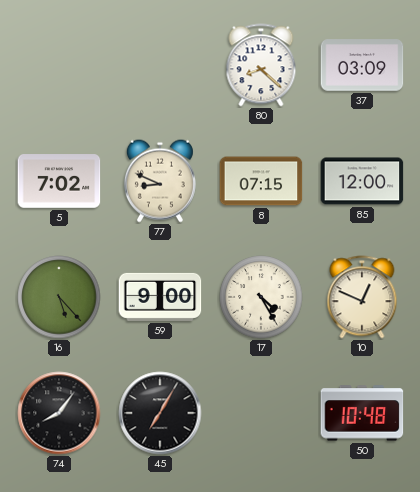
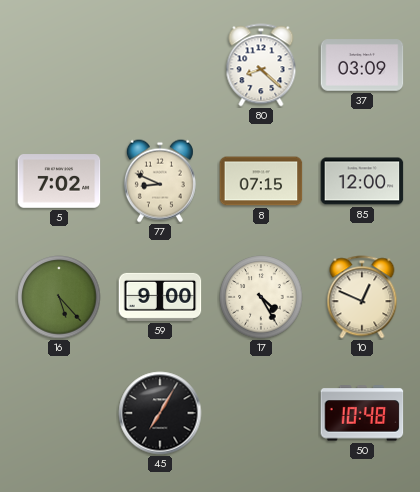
74: 8:06 -> none
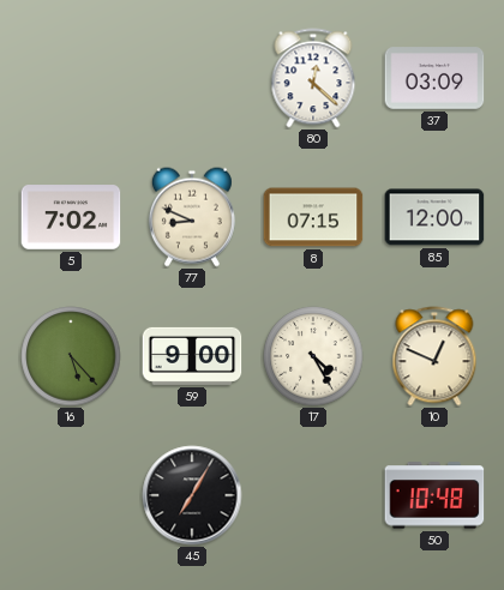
80: 8:22 -> 12:22
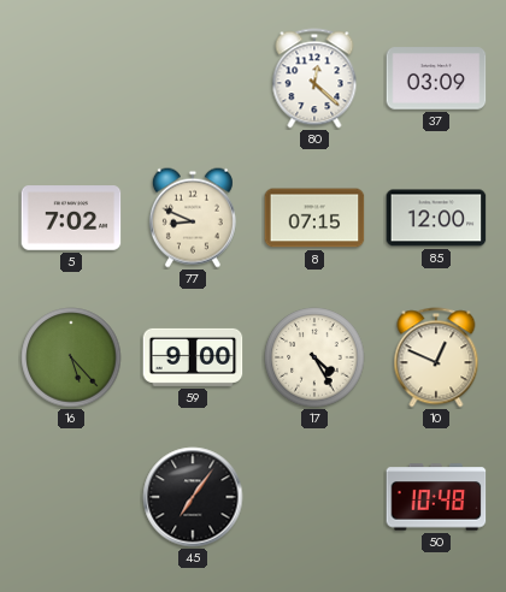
45: 7:05 -> 7:06
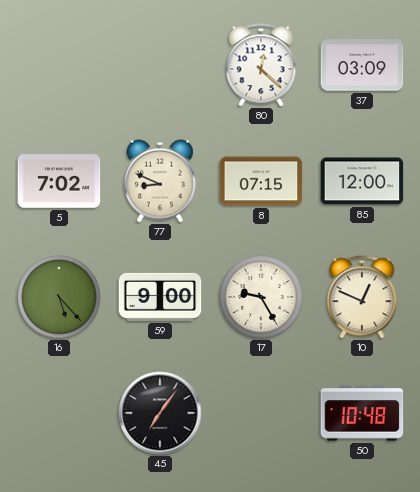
17: 4:25 -> 9:25
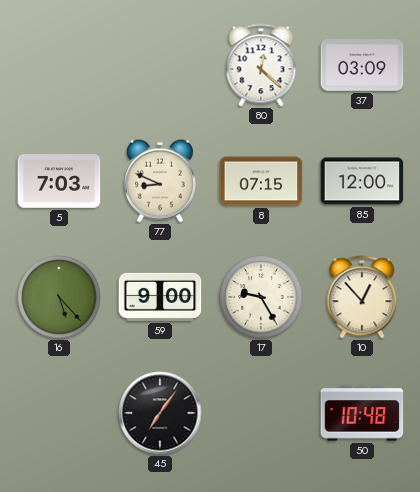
5: 7:02 -> 7:03
10: 12:49 -> 12:53
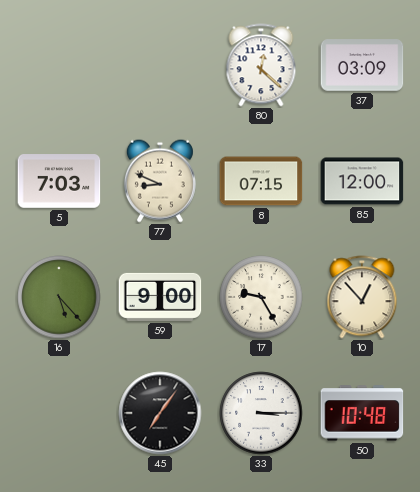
33: none -> 3:15
